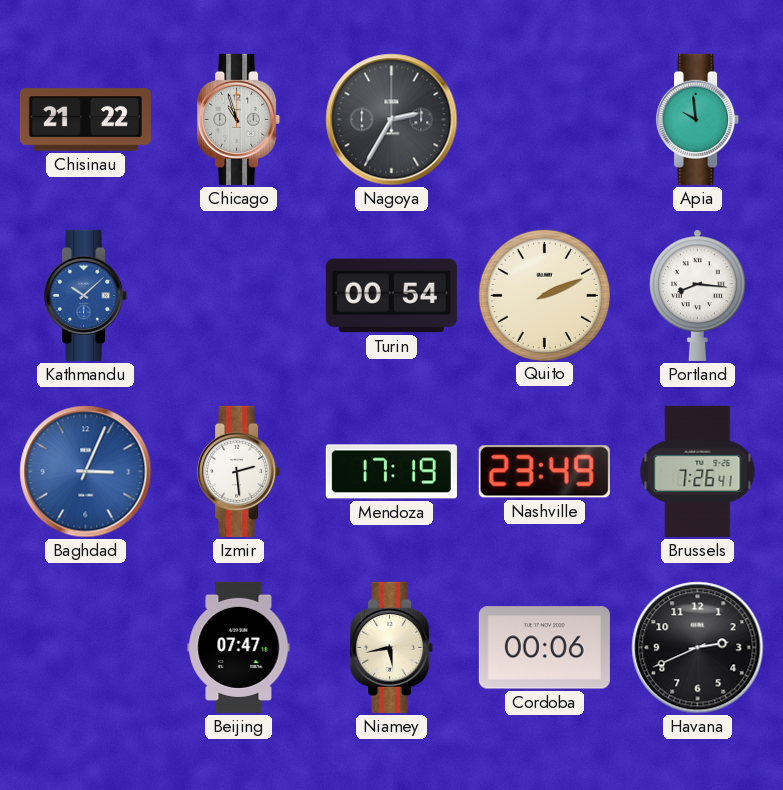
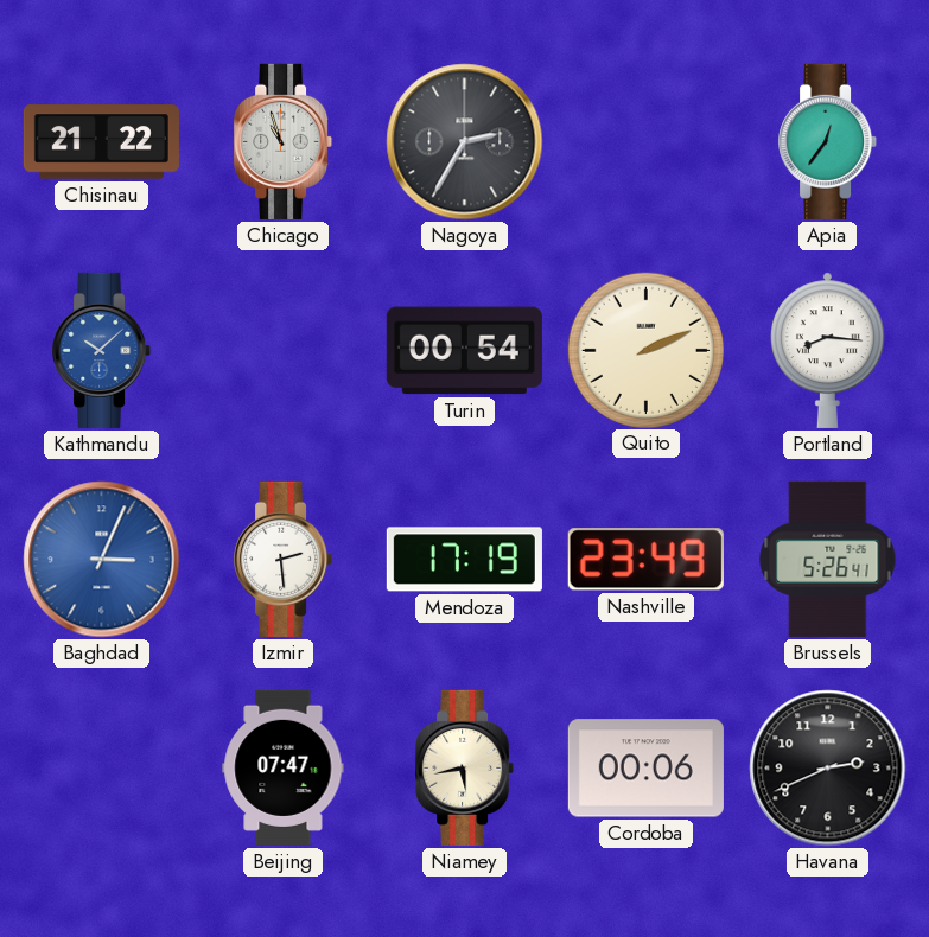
Apia: 9:59 -> 12:36
Brussels: 7:26 -> 5:26
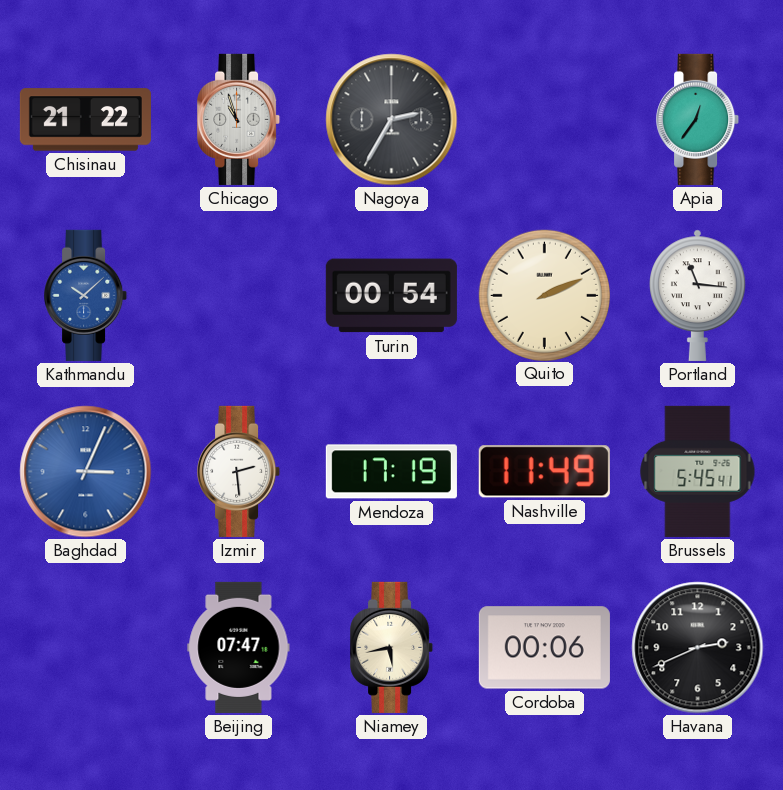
Portland: 8:16 -> 11:16
Nashville: 23:49 -> 11:49
Brussels: 5:26 -> 5:45
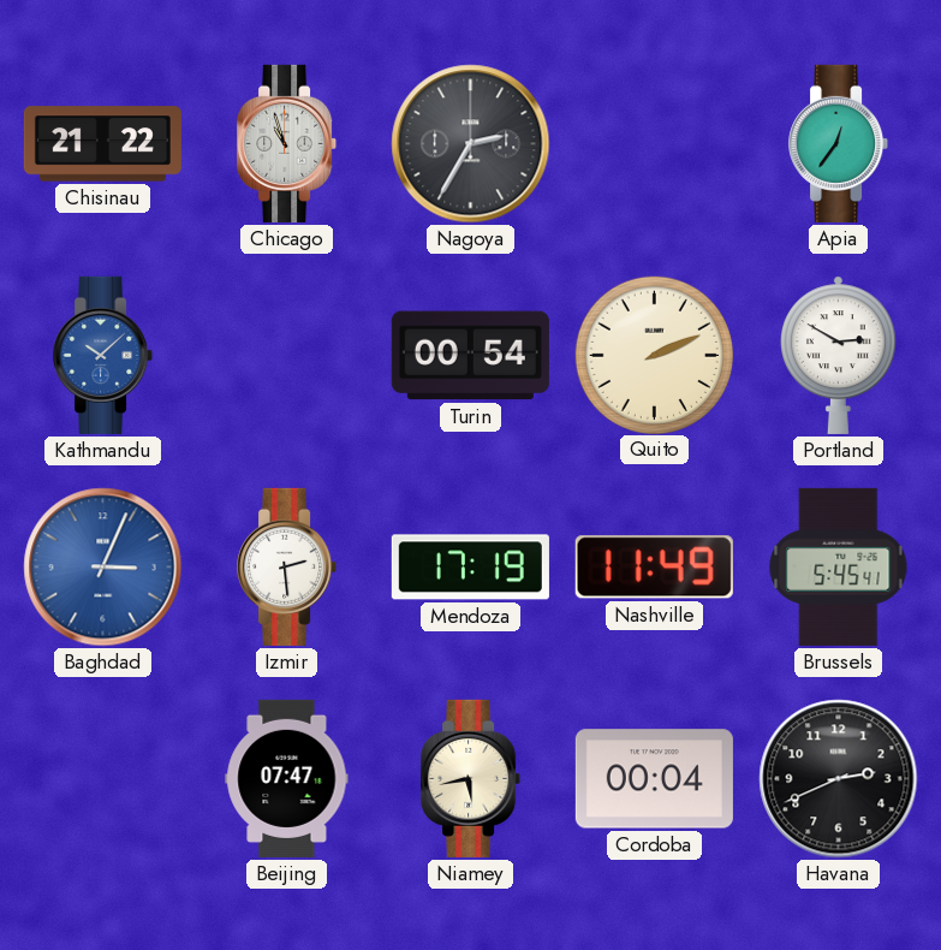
Portland: 11:16 -> 2:50
Cordoba: 00:06 -> 00:04
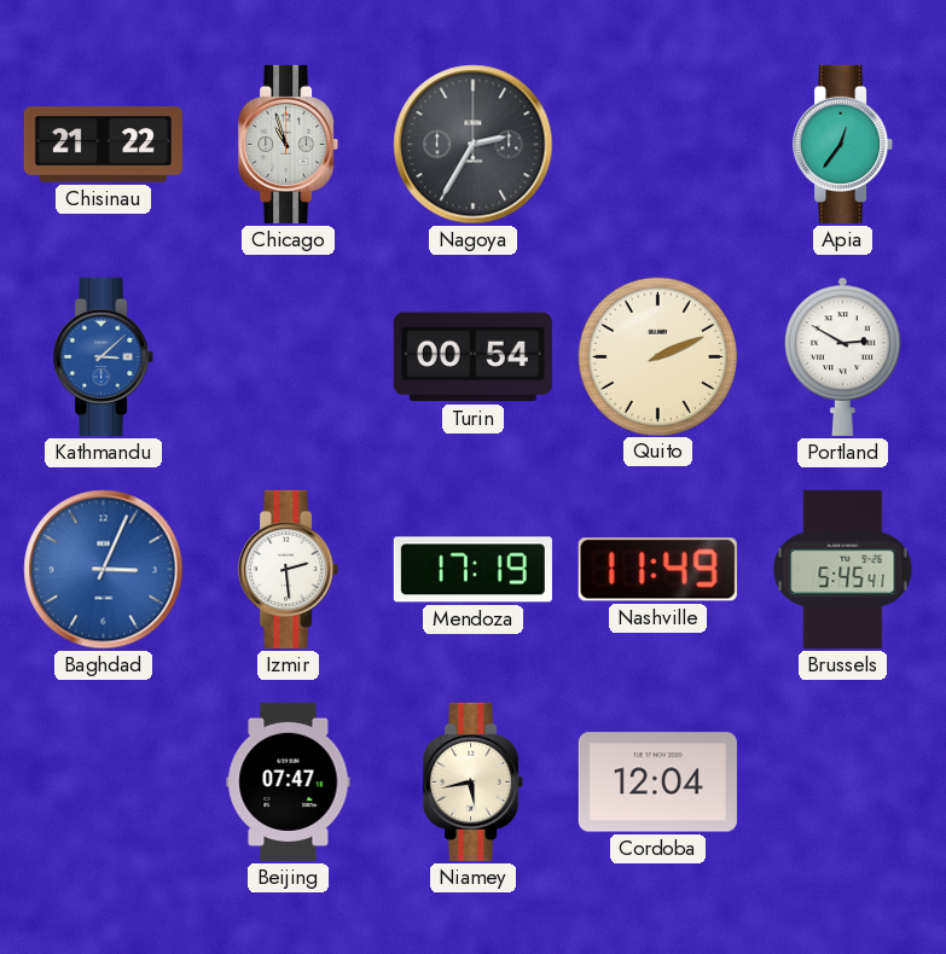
Kathmandu: 10:08 -> 3:08
Cordoba: 00:04 -> 12:04
Havana: 2:41 -> none
